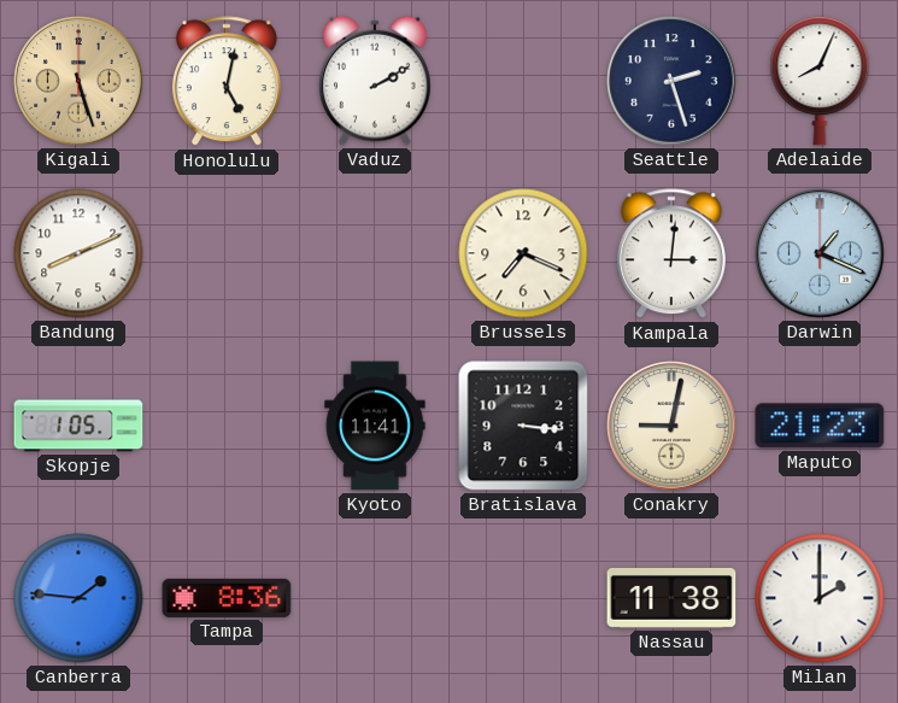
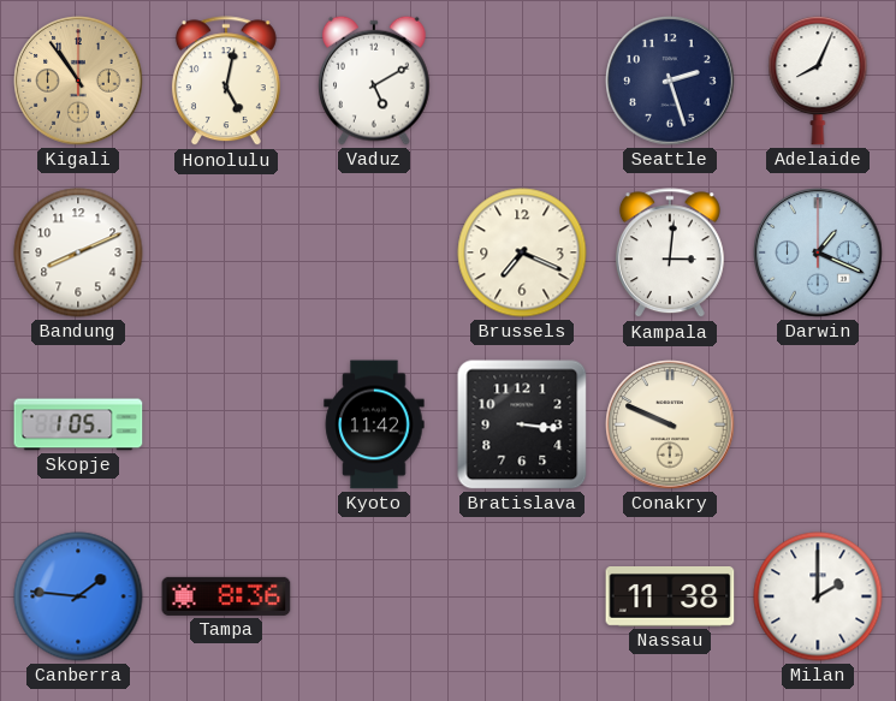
Kigali: 5:27 -> 10:54
Vaduz: 2:10 -> 5:10
Kyoto: 11:41 -> 11:42
Conakry: 9:02 -> 9:49
Maputo: 21:23 -> none
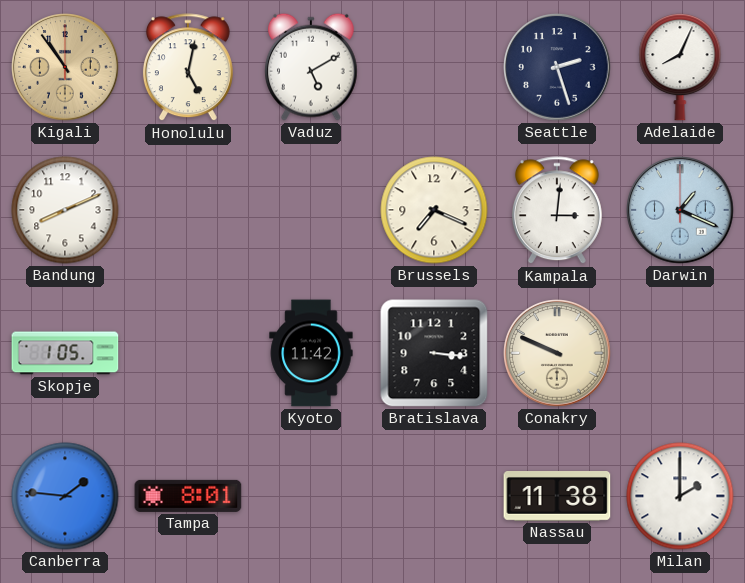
Tampa: 8:36 -> 8:01
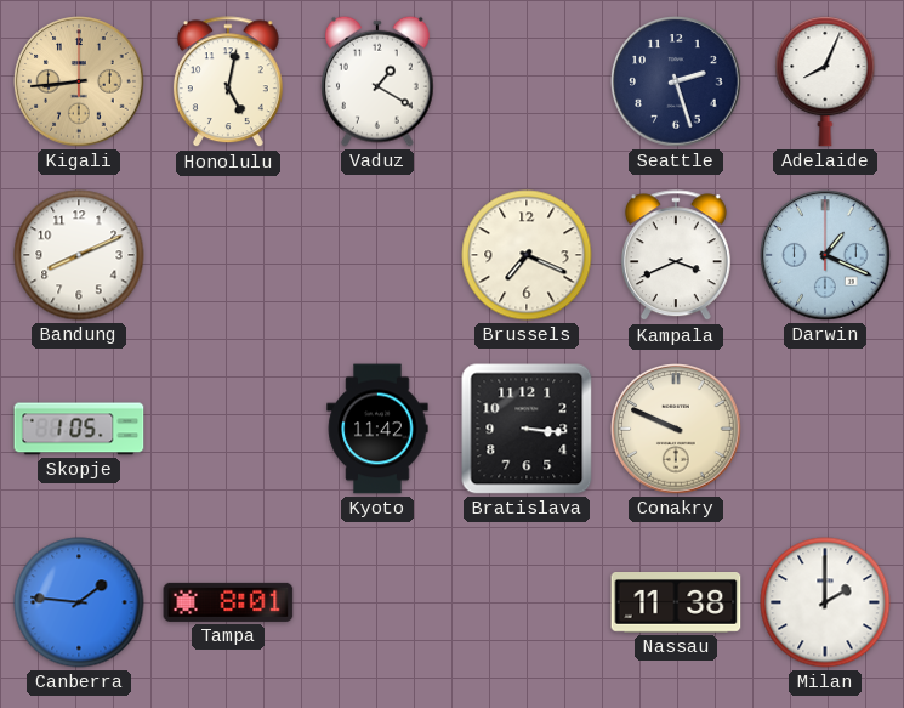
Kigali: 10:54 -> 8:44
Vaduz: 5:10 -> 1:20
Kampala: 3:01 -> 3:41
